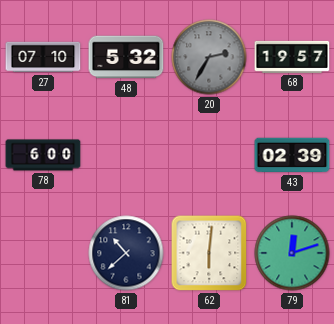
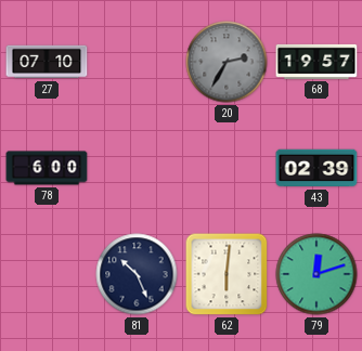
48: 5:32 -> none
81: 10:38 -> 10:26
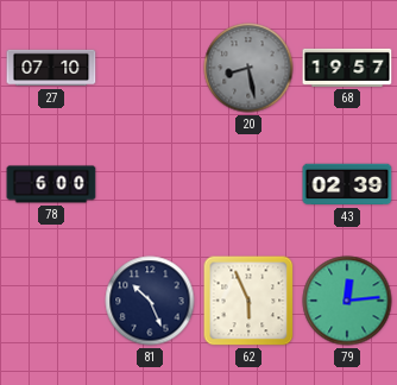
20: 2:35 -> 8:28
62: 6:01 -> 5:56
79: 12:12 -> 12:14
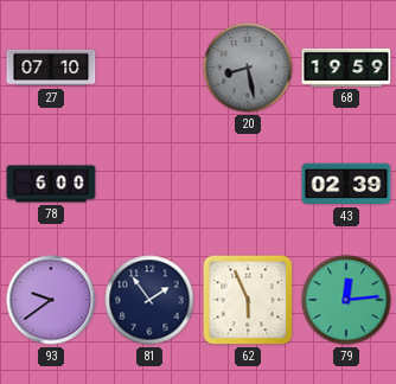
68: 19:57 -> 19:59
93: none -> 9:39
81: 10:26 -> 1:54
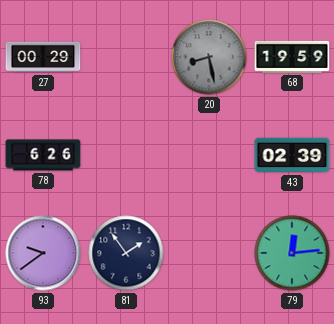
27: 07:10 -> 00:29
78: 6:00 -> 6:26
62: 5:56 -> none
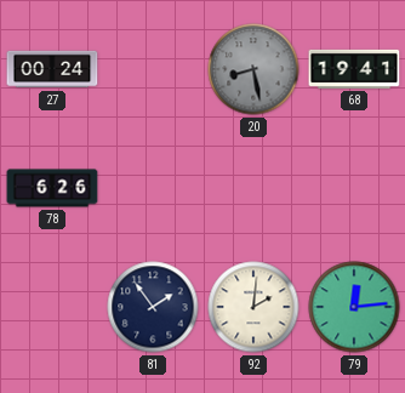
27: 00:29 -> 00:24
68: 19:59 -> 19:41
43: 02:39 -> none
93: 9:39 -> none
92: none -> 2:01
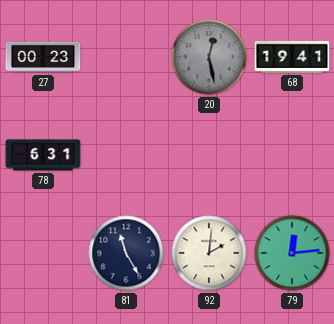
27: 00:24 -> 00:23
20: 8:28 -> 12:28
78: 6:26 -> 6:31
81: 1:54 -> 11:25
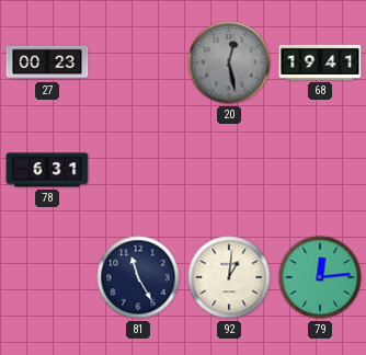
92: 2:01 -> 1:01
